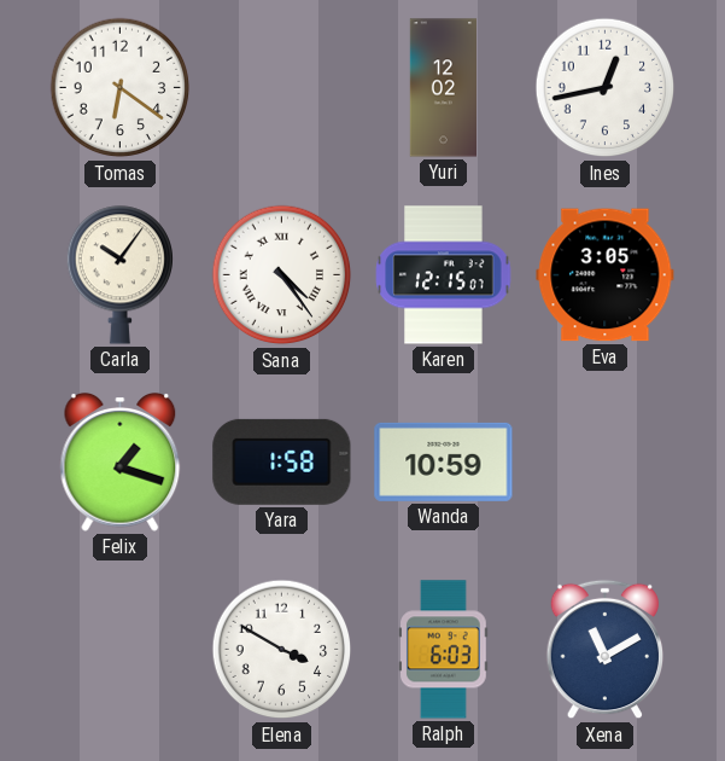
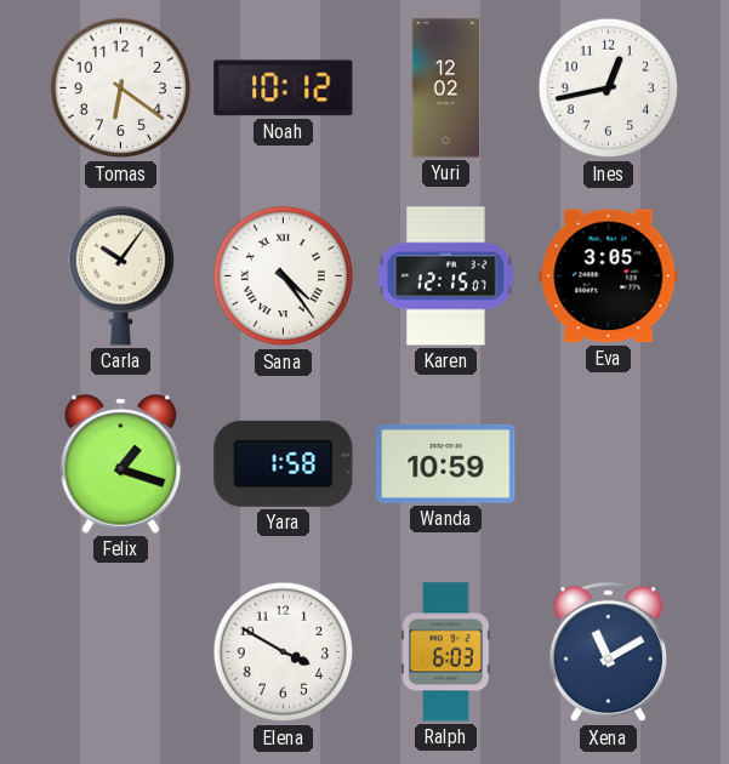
Noah: none -> 10:12
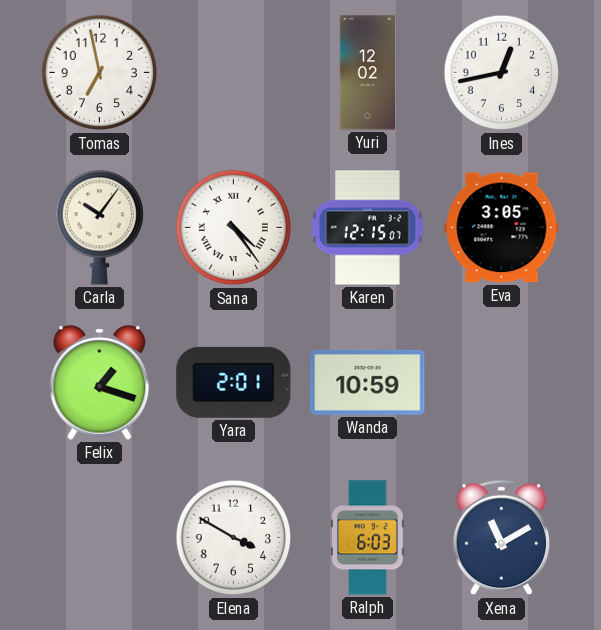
Tomas: 6:21 -> 6:58
Noah: 10:12 -> none
Yara: 1:58 -> 2:01
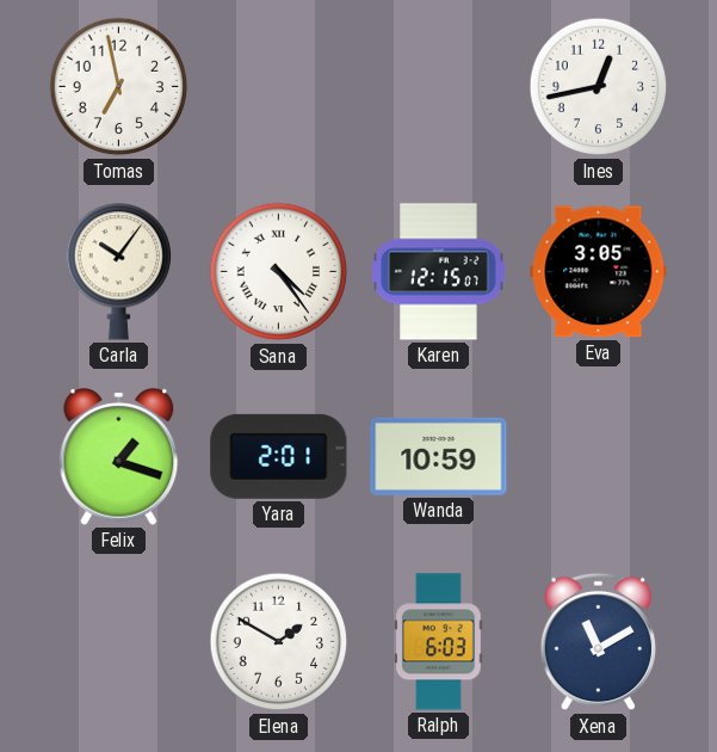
Yuri: 12:02 -> none
Elena: 3:50 -> 1:50
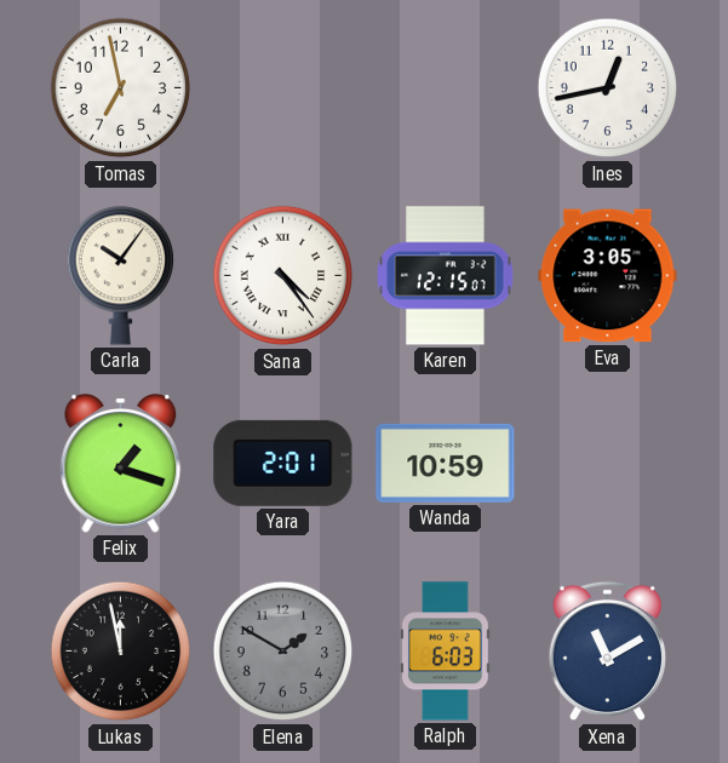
Lukas: none -> 11:58
Elena dial: white -> grey
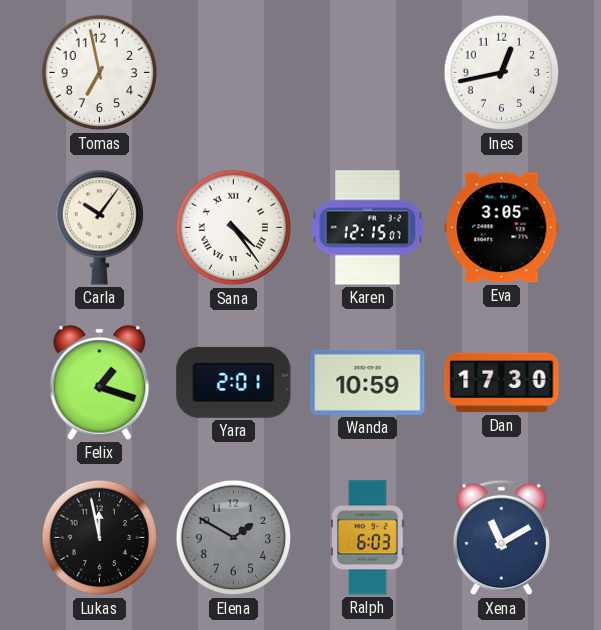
Dan: none -> 17:30
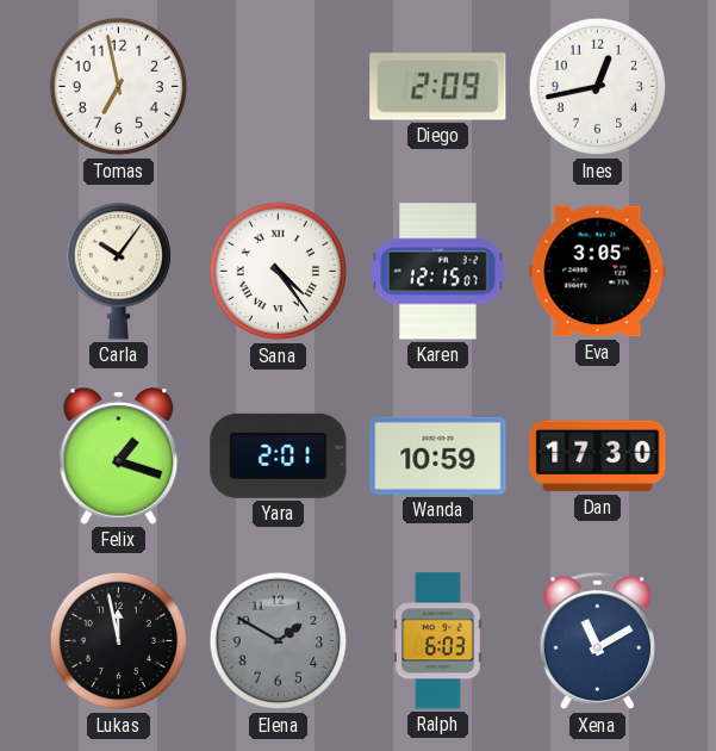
Diego: none -> 2:09
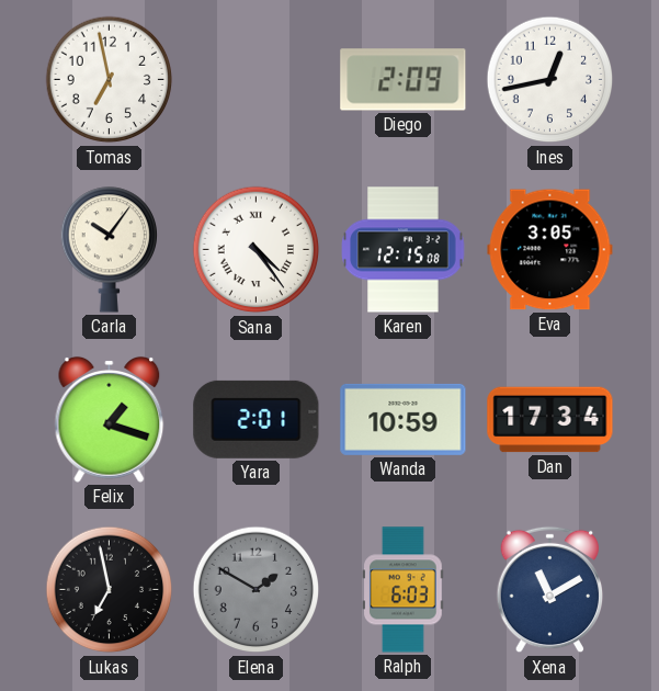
Karen: 12:15:07 -> 12:15:08
Dan: 17:30 -> 17:34
Lukas: 11:58 -> 6:58
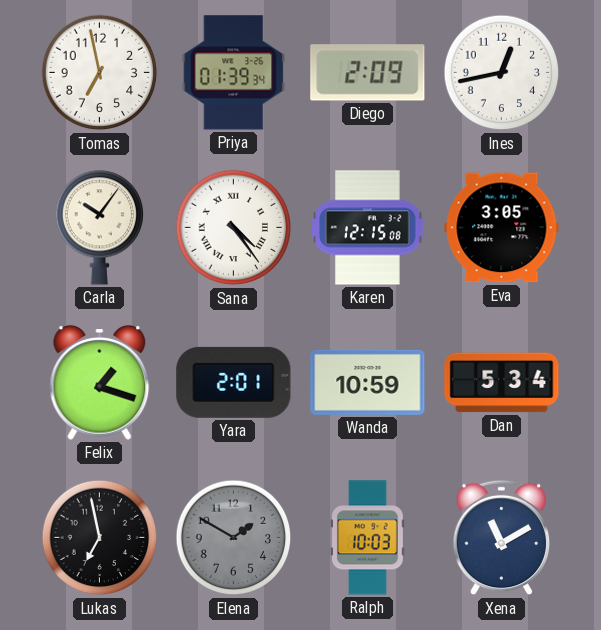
Priya: none -> 01:39
Dan: 17:34 -> 5:34
Ralph: 6:03 -> 10:03
